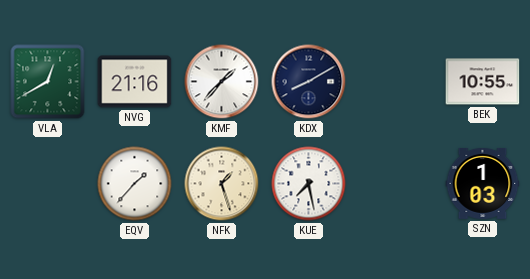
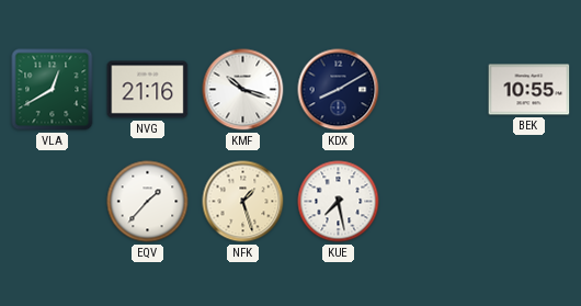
KMF: 1:37 -> 10:18
SZN: 1:03 -> none
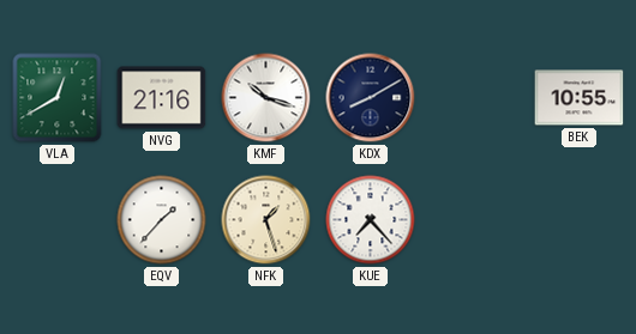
KUE: 7:28 -> 7:23
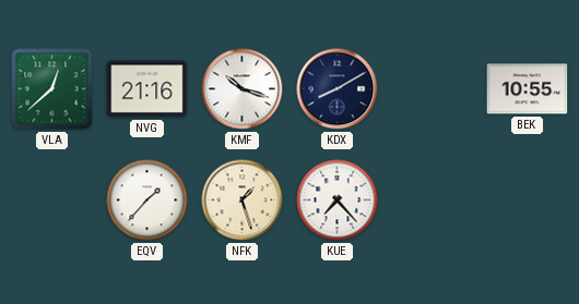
VLA: 12:40 -> 12:38
